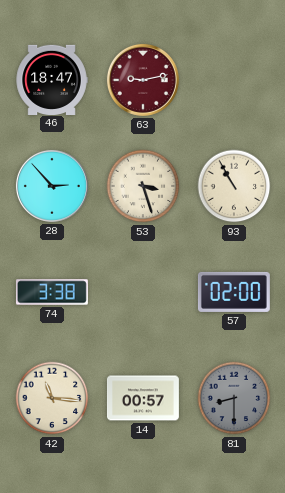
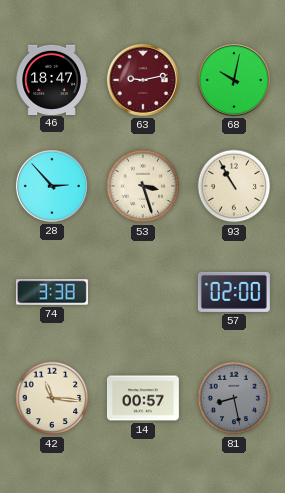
68: none -> 10:02
81: 8:30 -> 8:28
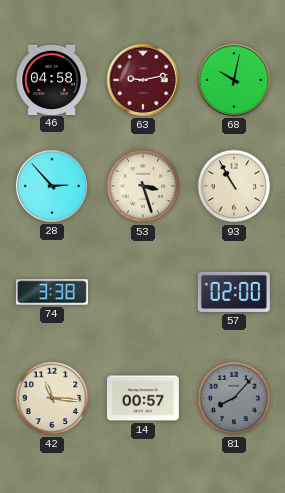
46: 18:47 -> 04:58
81: 8:28 -> 8:07
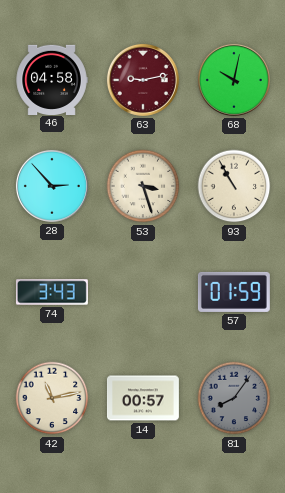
74: 3:38 -> 3:43
57: 02:00 -> 01:59
42: 11:16 -> 11:13
81: 8:07 -> 8:06
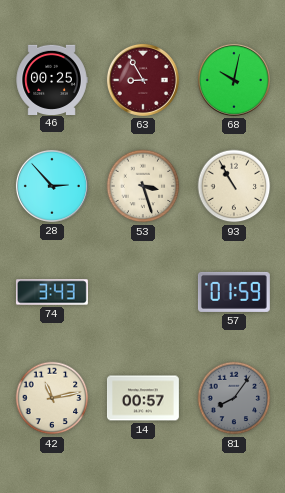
46: 04:58 -> 00:25
63: 9:13 -> 8:55
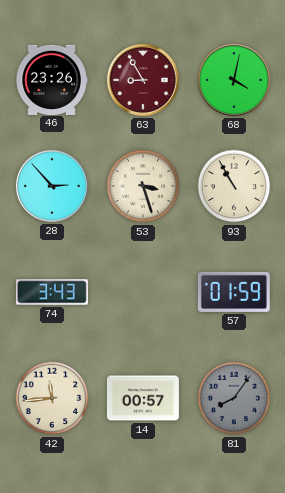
46: 00:25 -> 23:26
68: 10:02 -> 4:02
42: 11:13 -> 11:44
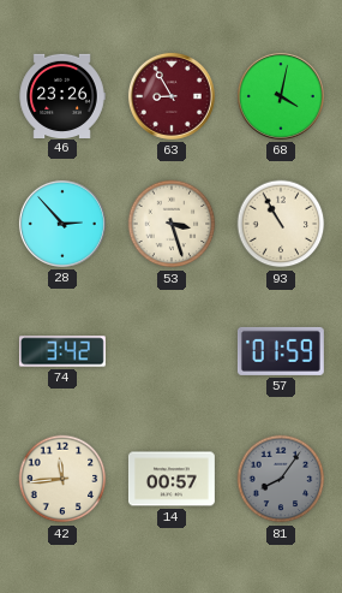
74: 3:43 -> 3:42
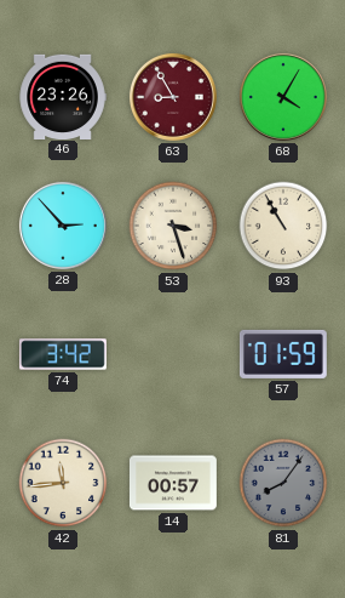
68: 4:02 -> 4:05
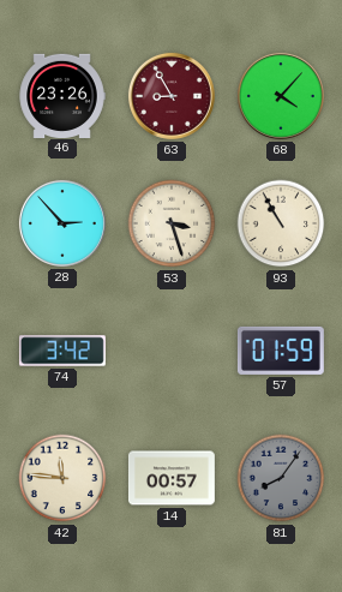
68: 4:05 -> 4:07
42: 11:44 -> 11:46
